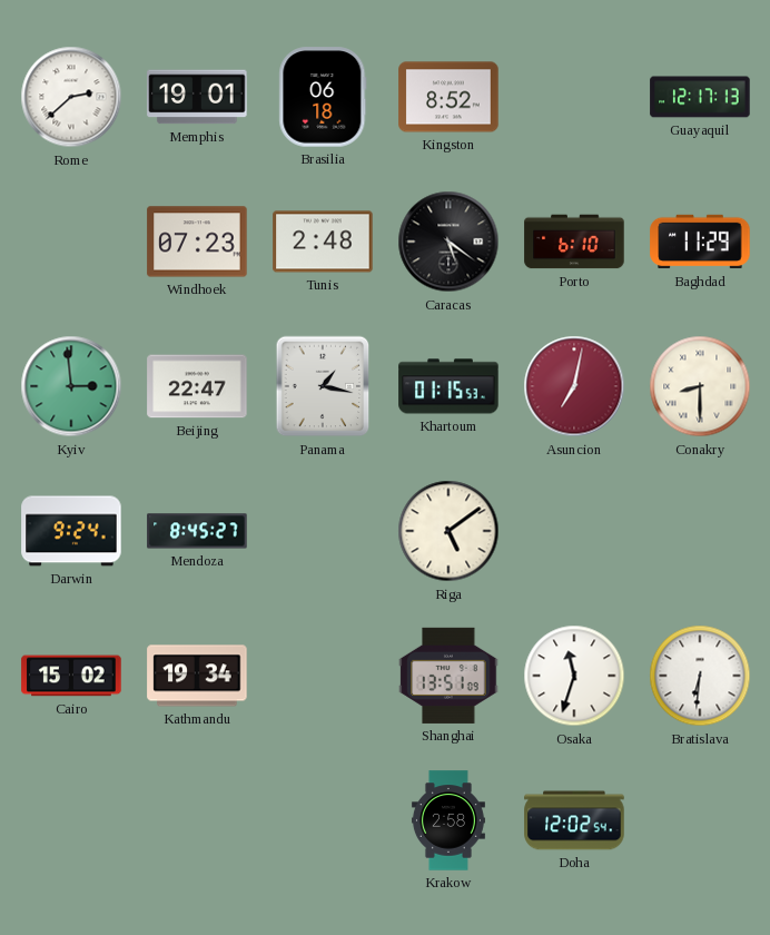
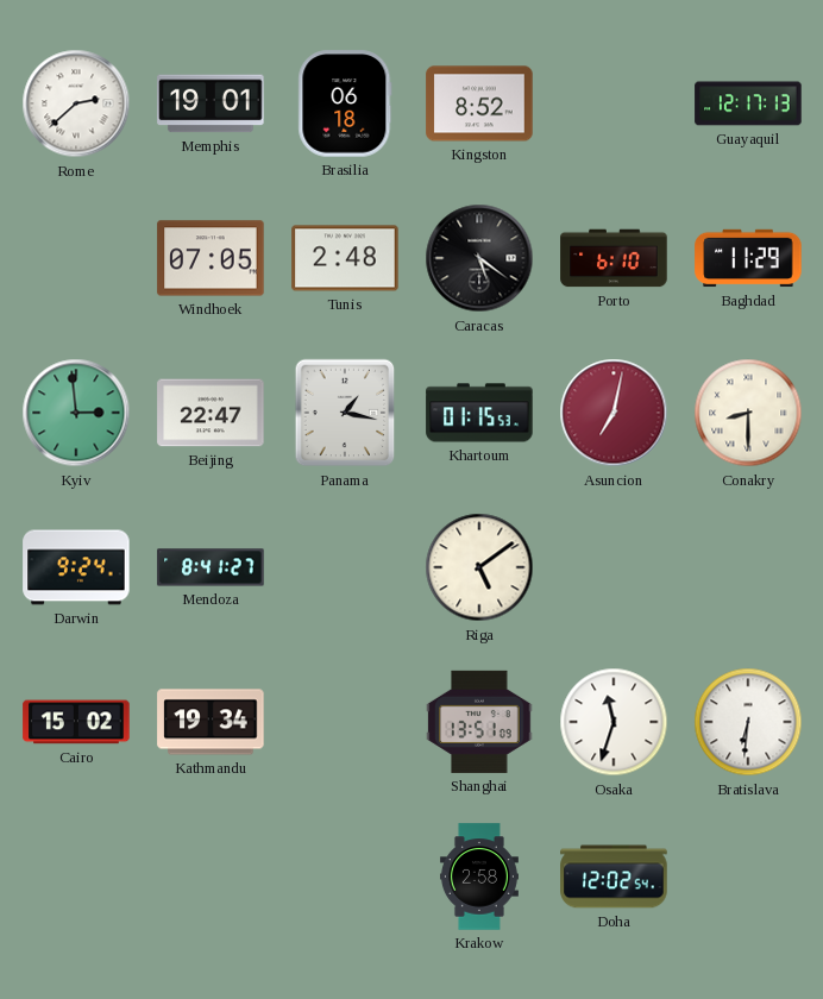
Windhoek: 07:23 -> 07:05
Mendoza: 8:45 -> 8:41
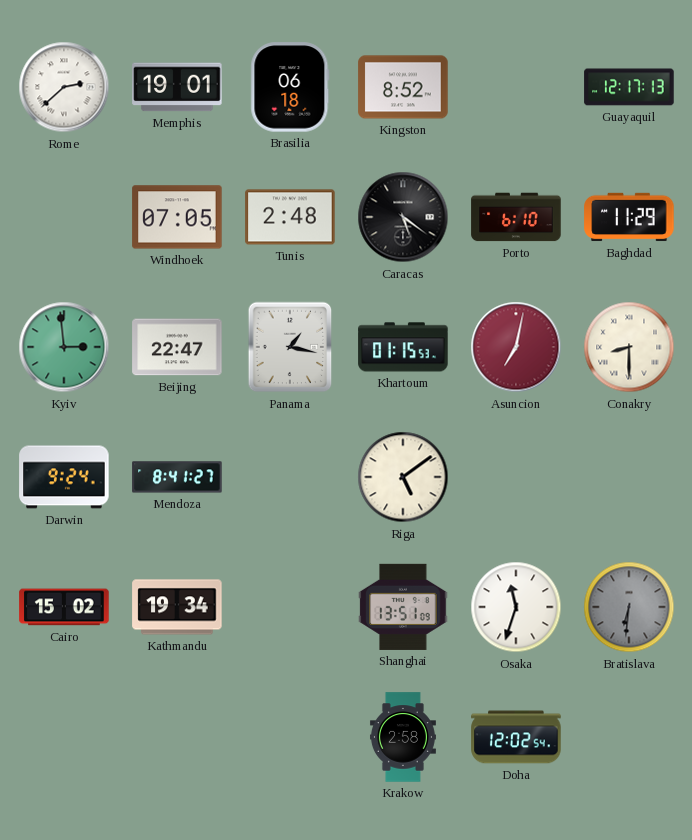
Bratislava dial: white -> grey
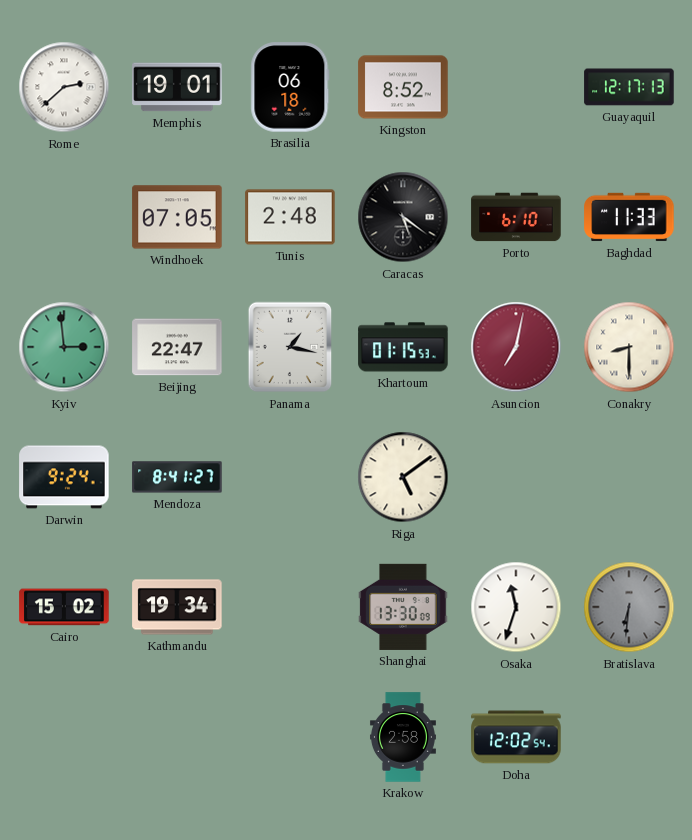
Baghdad: 11:29 -> 11:33
Shanghai: 13:51 -> 13:30
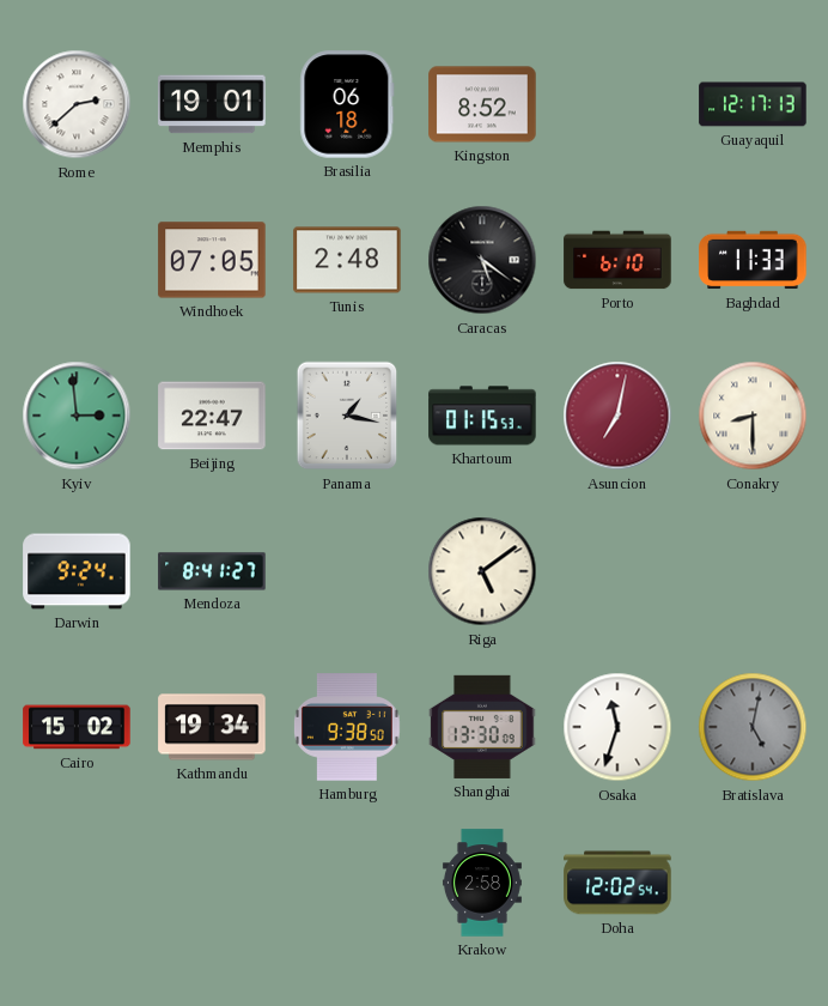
Hamburg: none -> 9:38
Bratislava: 6:31 -> 5:02
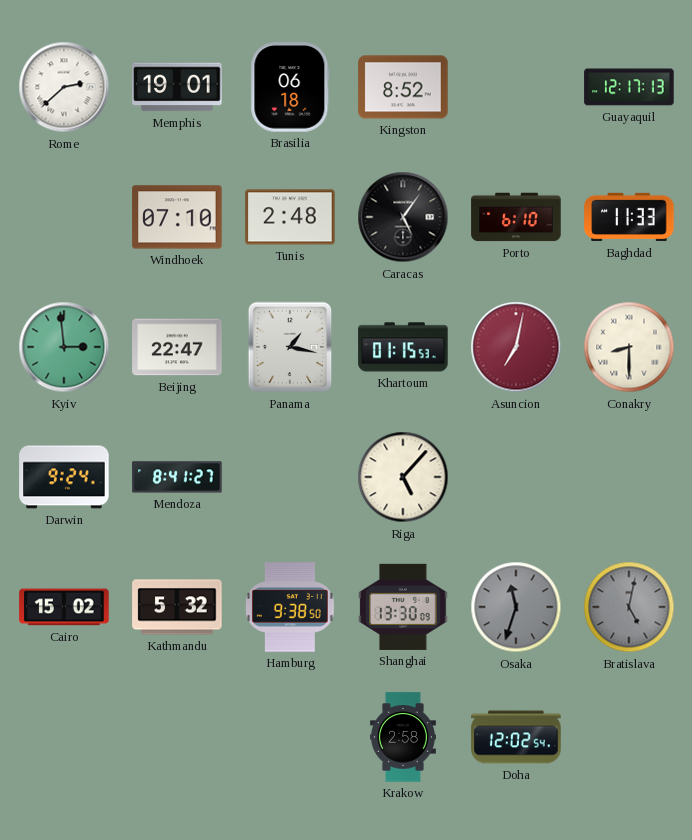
Windhoek: 07:05 -> 07:10
Caracas: 5:21 -> 5:06
Riga: 5:09 -> 5:07
Kathmandu: 19:34 -> 5:32
Osaka dial: white -> grey
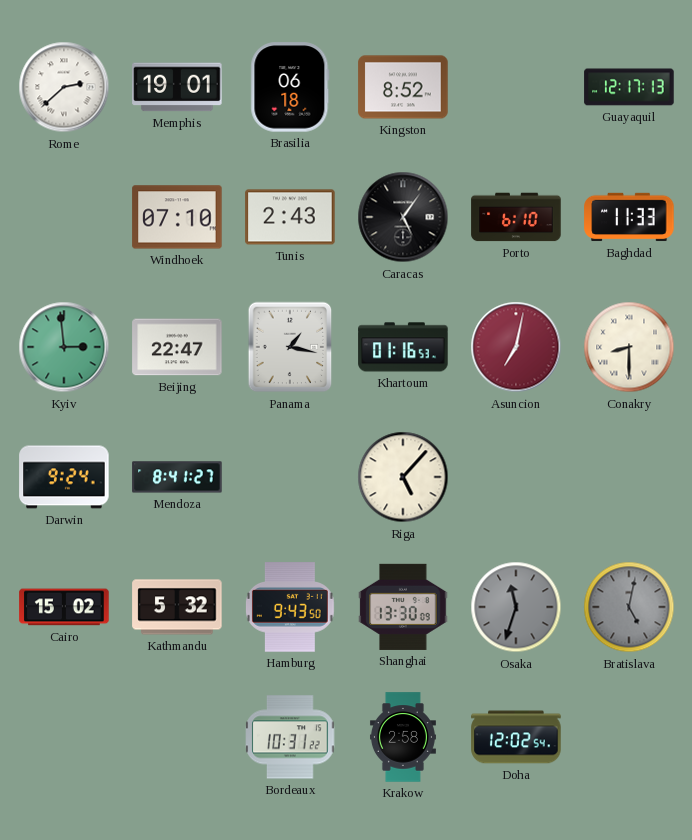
Tunis: 2:48 -> 2:43
Khartoum: 01:15 -> 01:16
Hamburg: 9:38 -> 9:43
Bordeaux: none -> 10:31
